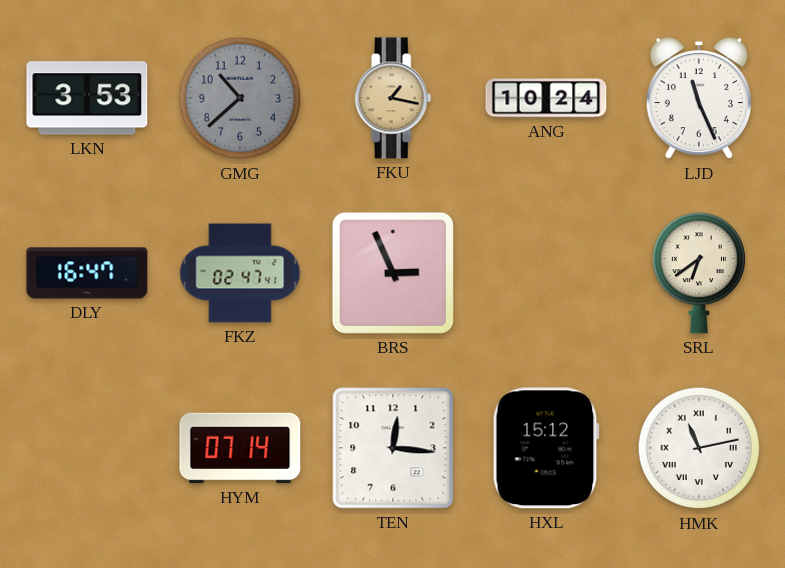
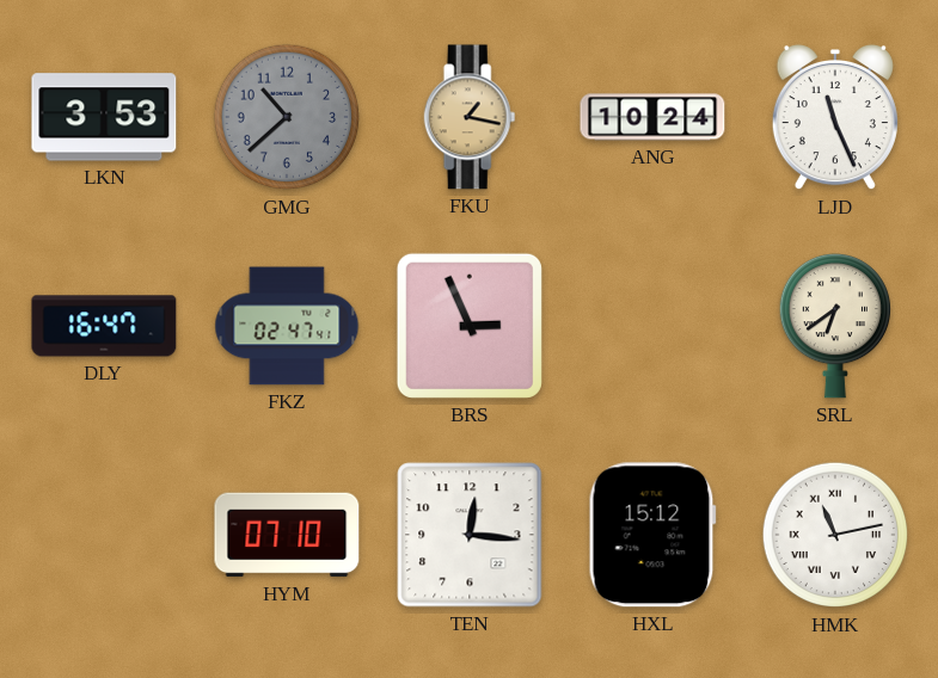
HYM: 07:14 -> 07:10
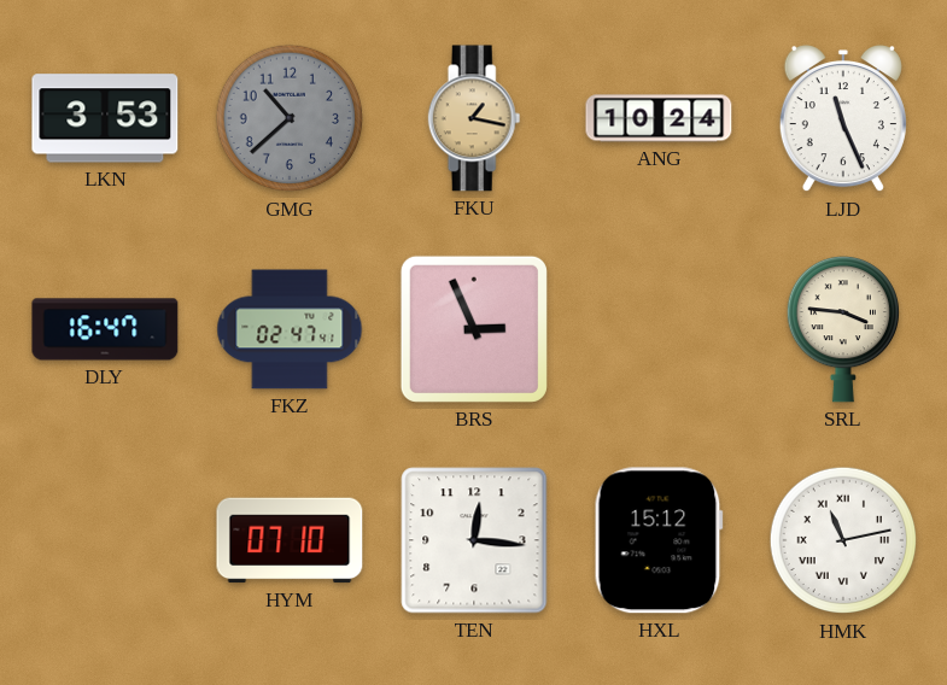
SRL: 6:39 -> 3:46
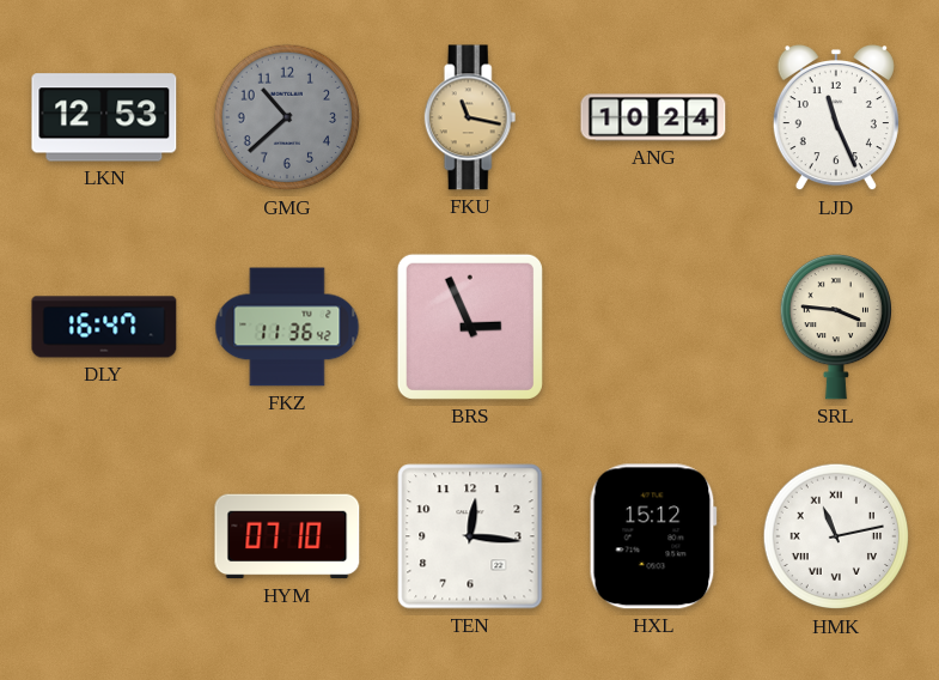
LKN: 3:53 -> 12:53
FKU: 1:17 -> 11:17
FKZ: 02:47 -> 11:36
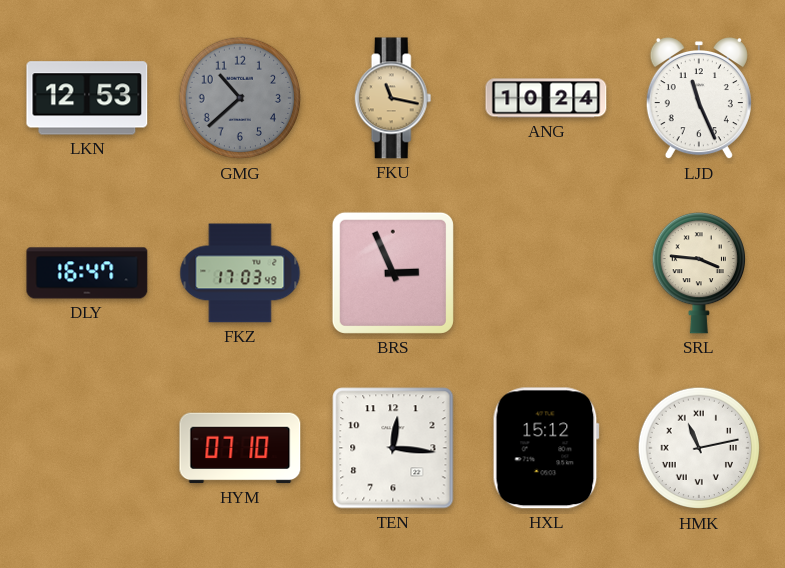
FKZ: 11:36 -> 17:03
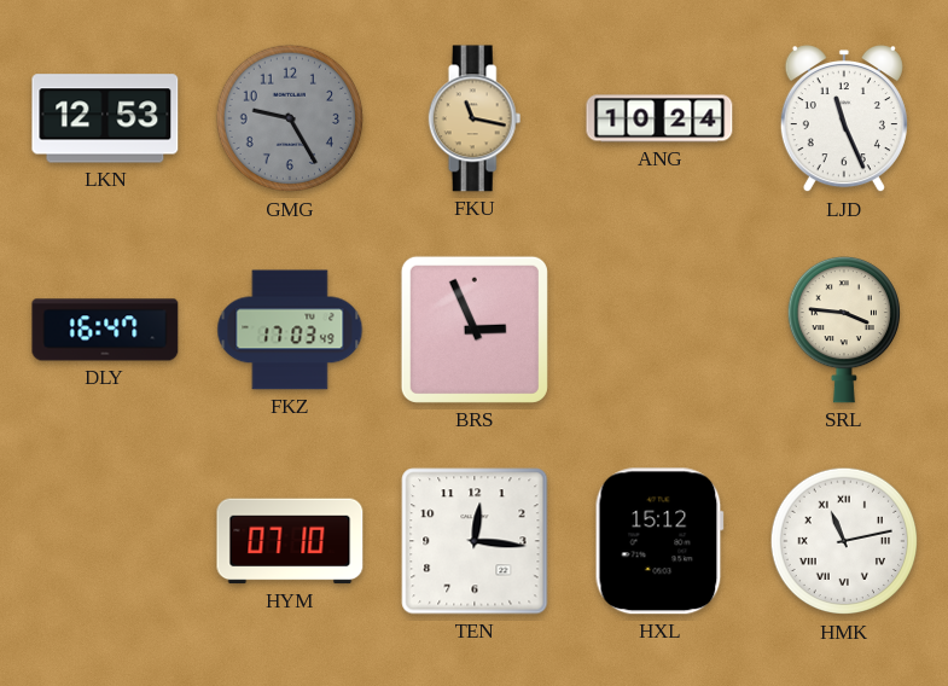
GMG: 10:38 -> 9:25
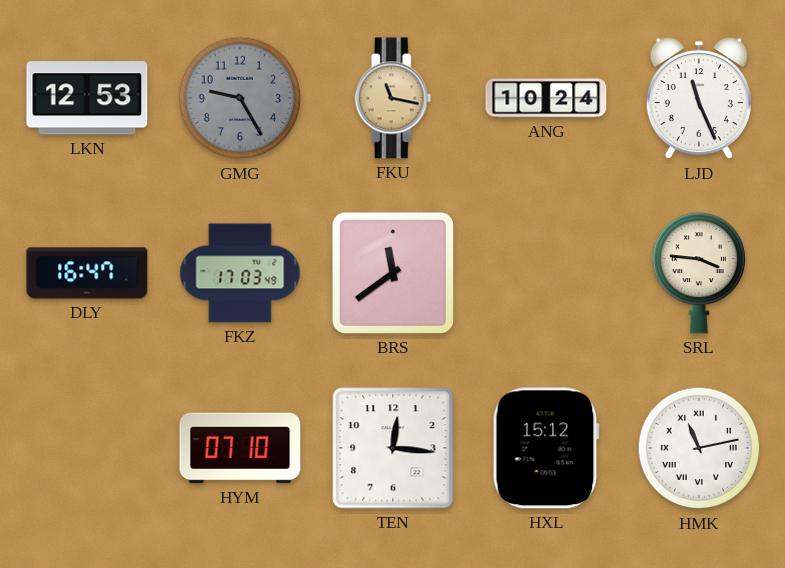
BRS: 2:56 -> 11:39
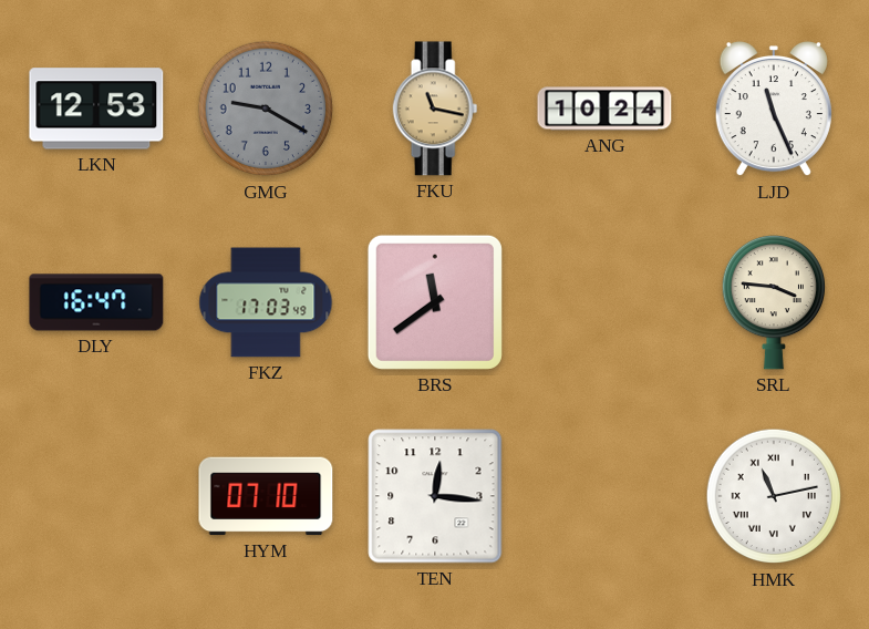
GMG: 9:25 -> 9:20
HXL: 15:12 -> none
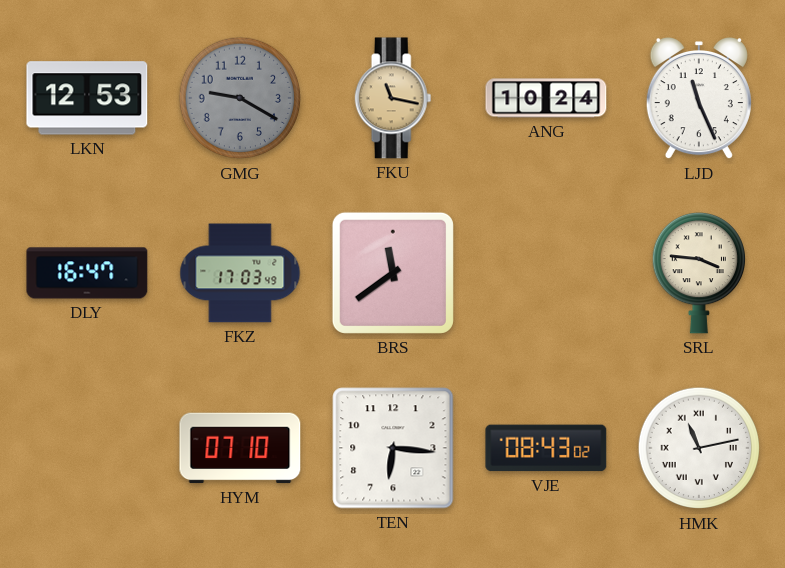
TEN: 12:16 -> 6:16
VJE: none -> 08:43
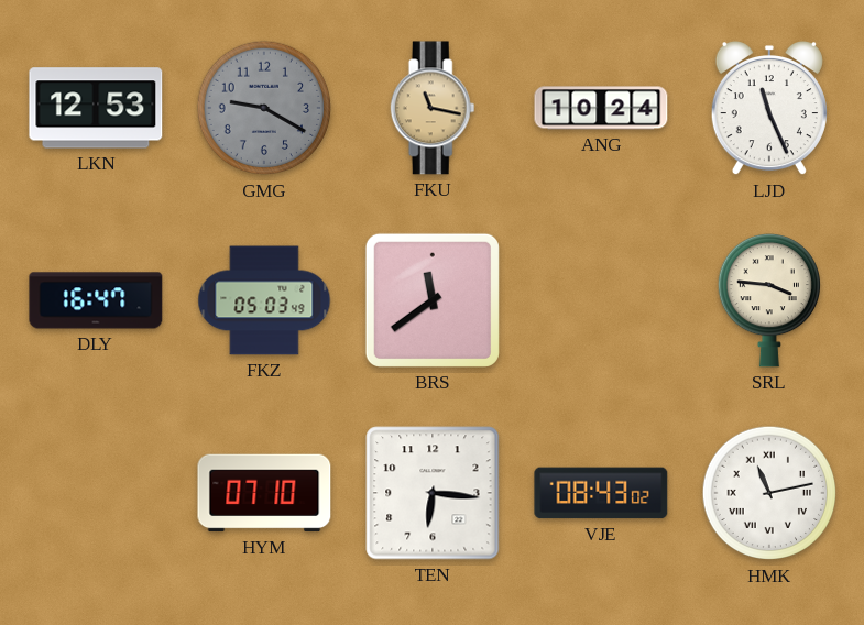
FKZ: 17:03 -> 05:03
